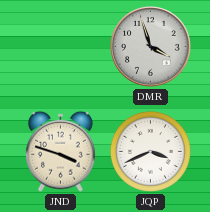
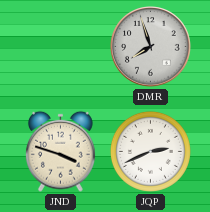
DMR: 3:57 -> 7:57
JQP: 3:41 -> 2:41
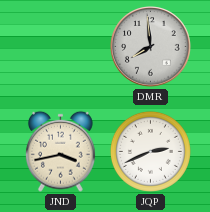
DMR: 7:57 -> 7:59
JND: 3:48 -> 3:43
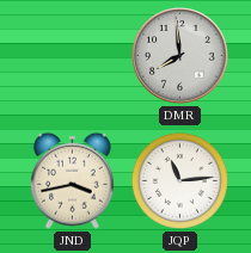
JQP: 2:41 -> 11:14
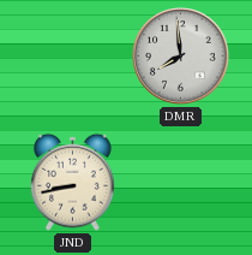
JND: 3:43 -> 8:43
JQP: 11:14 -> none
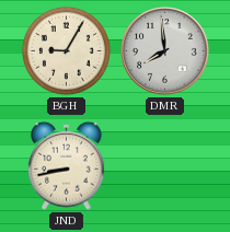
BGH: none -> 9:05
